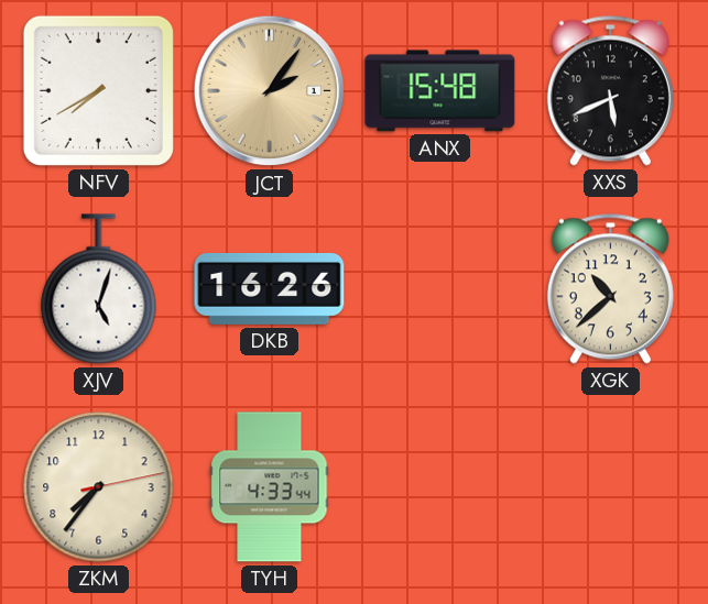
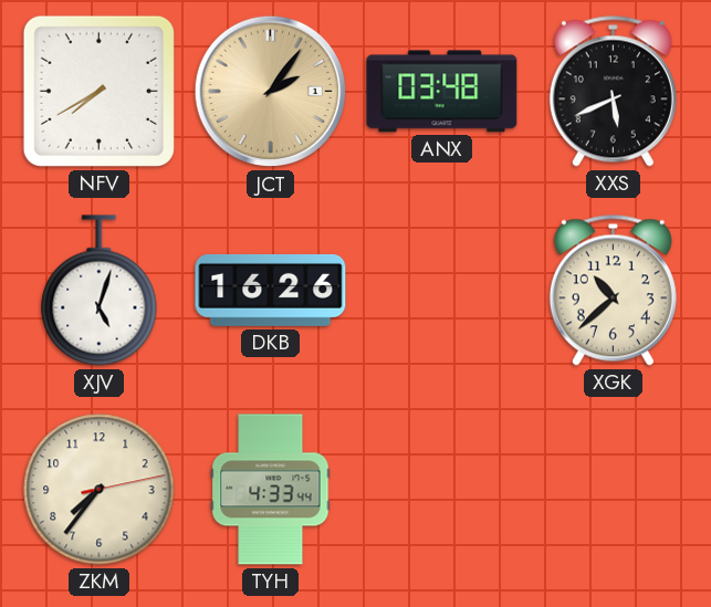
ANX: 15:48 -> 03:48
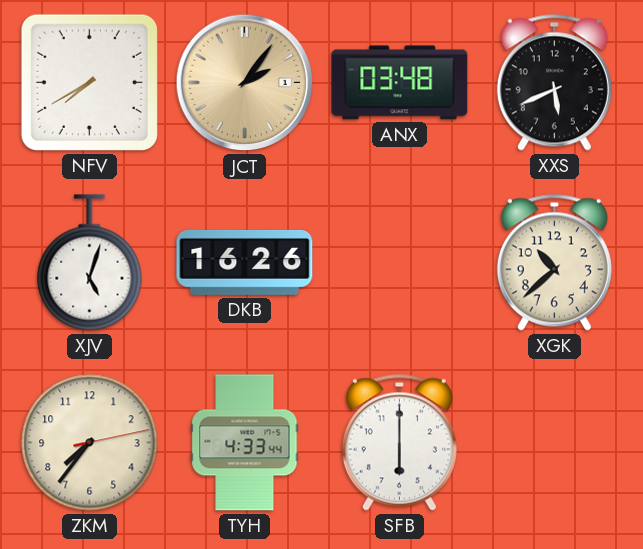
SFB: none -> 6:00
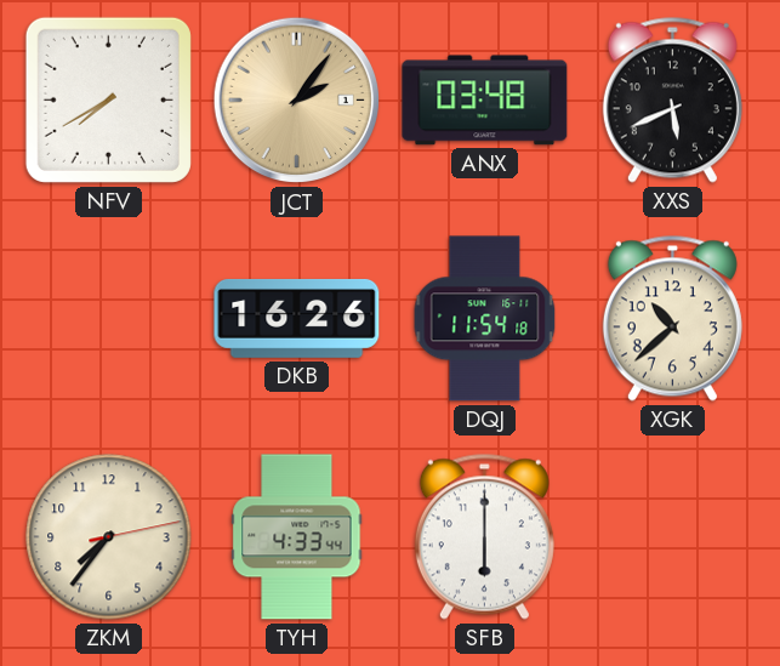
XJV: 5:03 -> none
DQJ: none -> 11:54
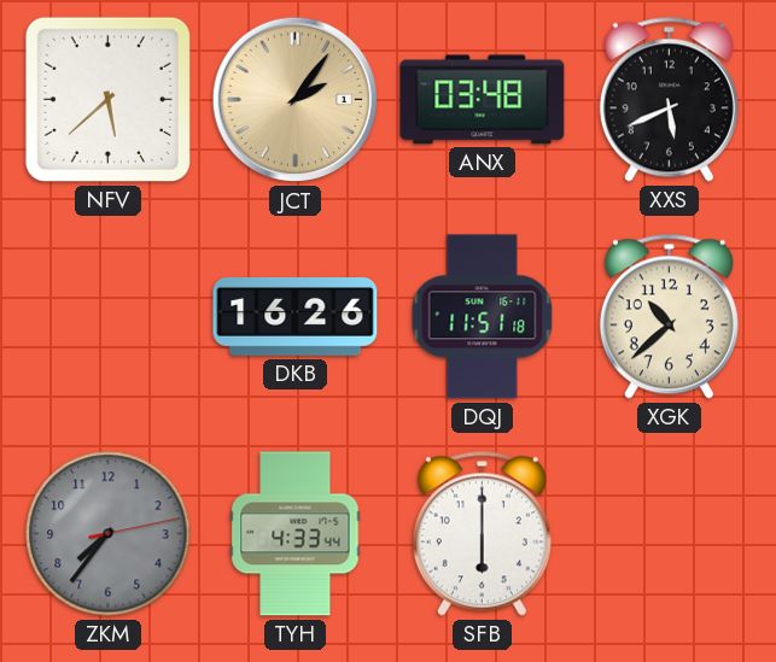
NFV: 7:40 -> 5:38
DQJ: 11:54 -> 11:51
ZKM dial: cream -> grey
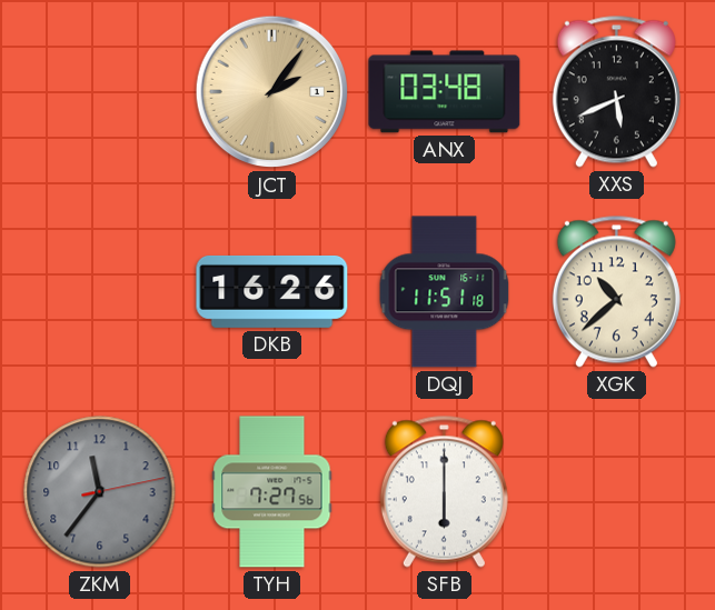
NFV: 5:38 -> none
ZKM: 7:36 -> 11:36
TYH: 4:33 -> 7:27
